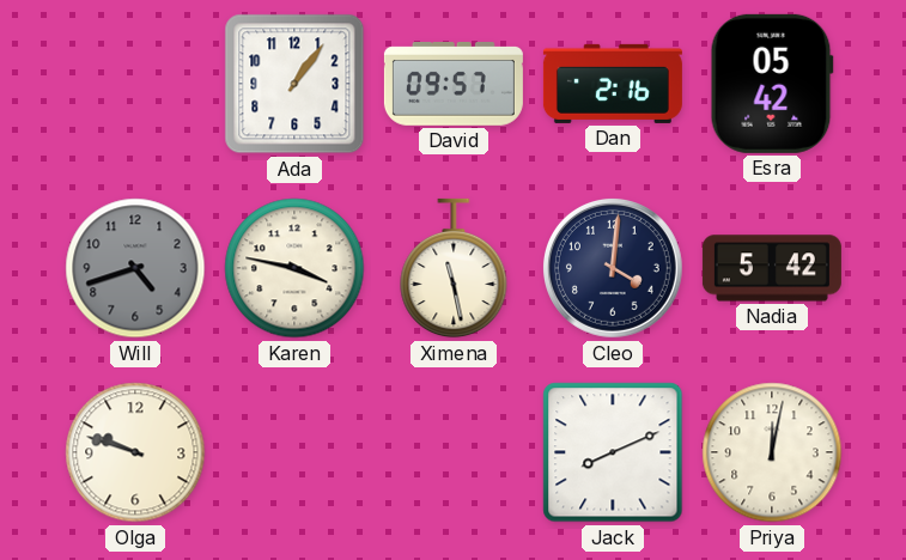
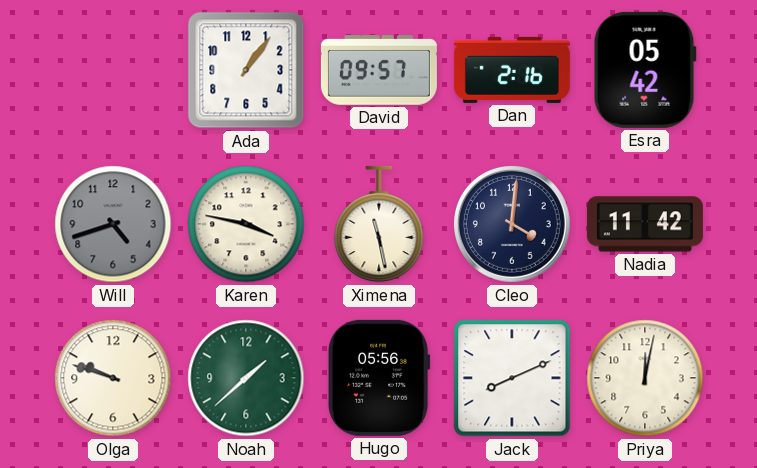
Nadia: 5:42 -> 11:42
Noah: none -> 1:38
Hugo: none -> 05:56
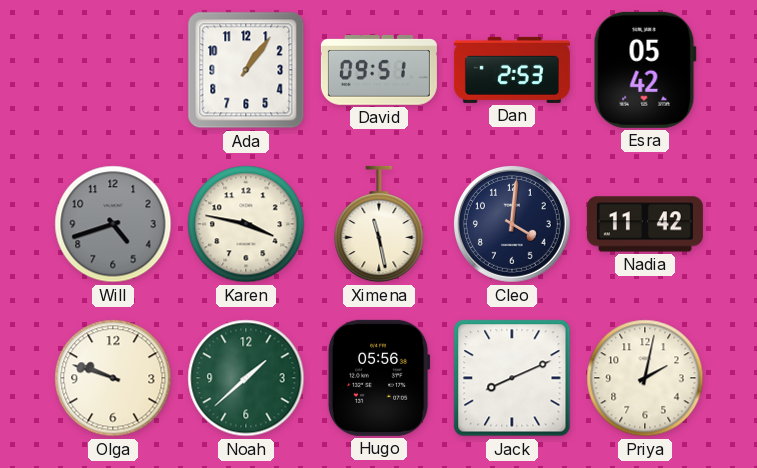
David: 09:57 -> 09:51
Dan: 2:16 -> 2:53
Priya: 12:02 -> 2:02
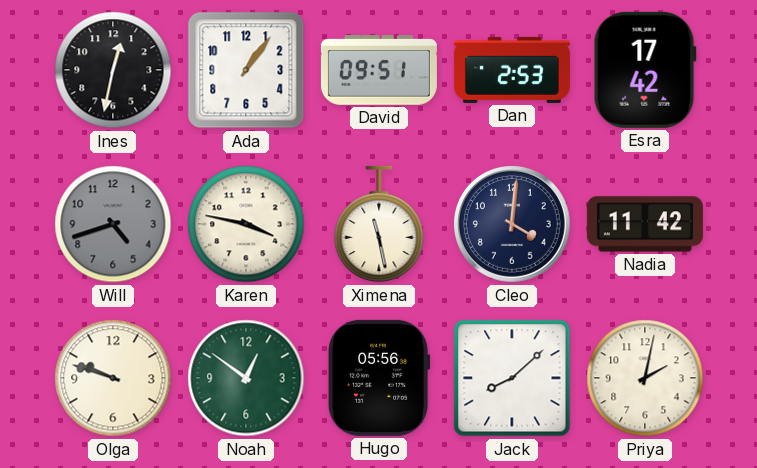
Ines: none -> 12:32
Esra: 05:42 -> 17:42
Noah: 1:38 -> 12:51
Jack: 8:11 -> 8:08
